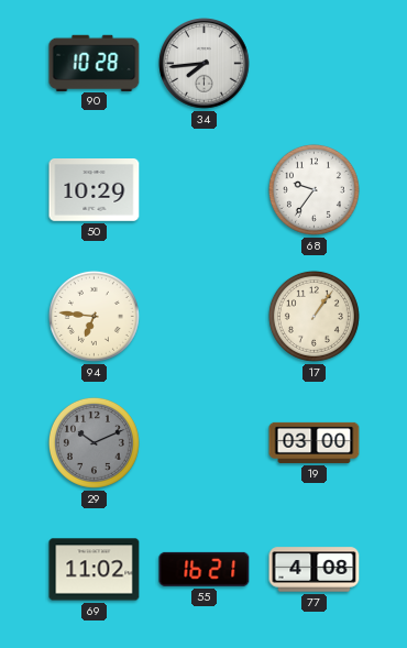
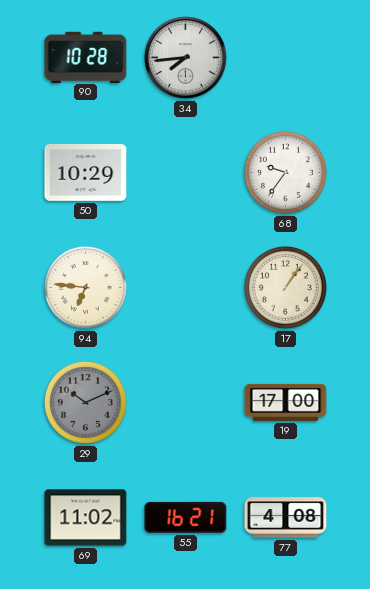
19: 03:00 -> 17:00
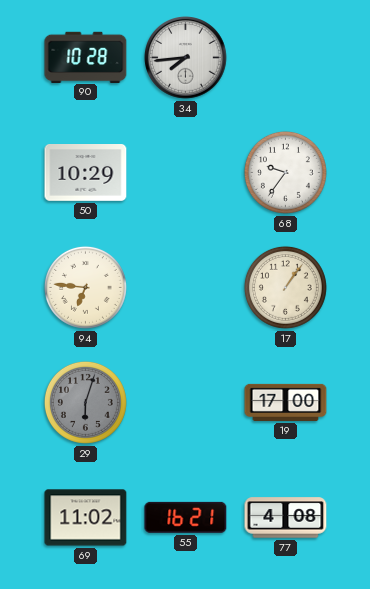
29: 10:11 -> 6:03
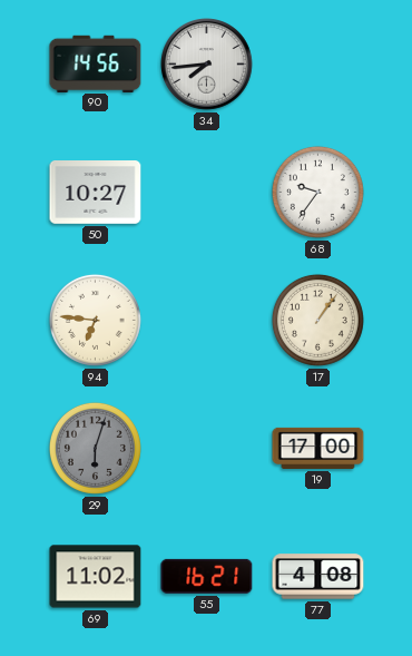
90: 10:28 -> 14:56
50: 10:29 -> 10:27
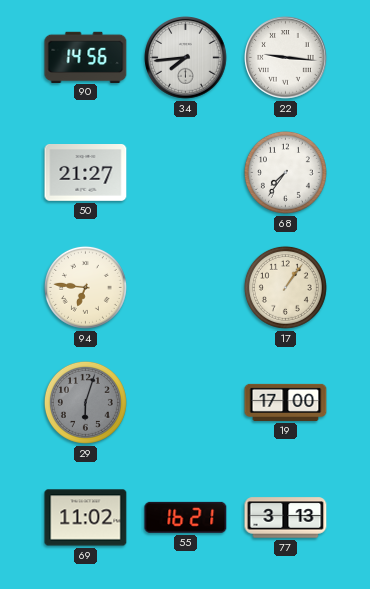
22: none -> 9:16
50: 10:27 -> 21:27
68: 9:36 -> 7:36
77: 4:08 -> 3:13
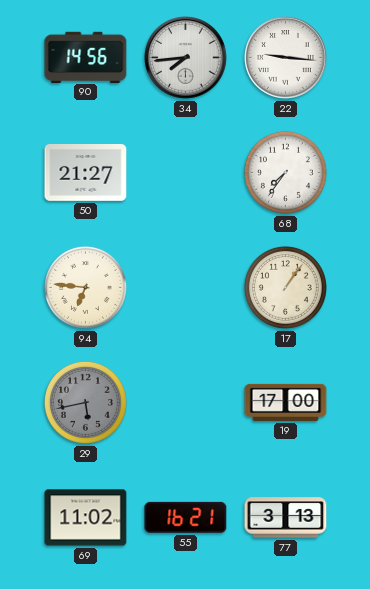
29: 6:03 -> 5:43
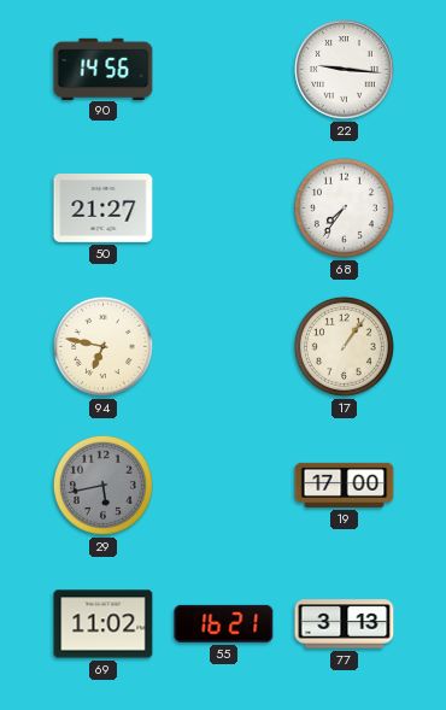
34: 7:44 -> none
94: 6:46 -> 6:47
